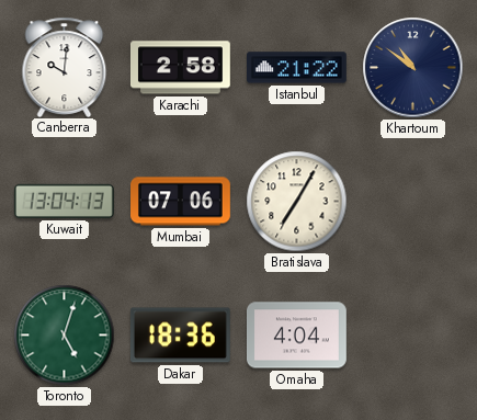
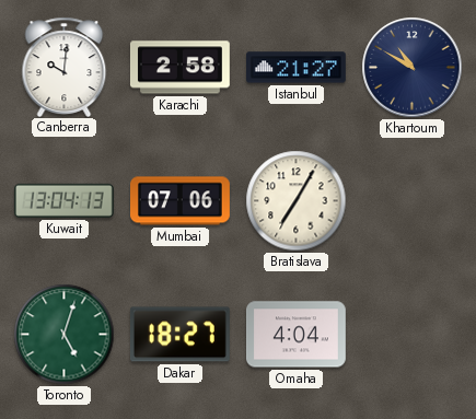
Istanbul: 21:22 -> 21:27
Khartoum: 10:51 -> 10:50
Dakar: 18:36 -> 18:27
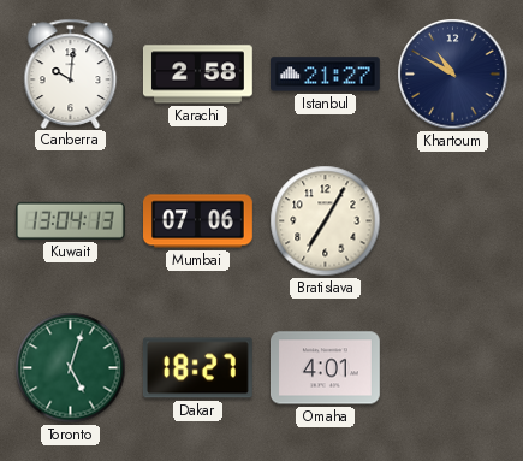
Omaha: 4:04 -> 4:01
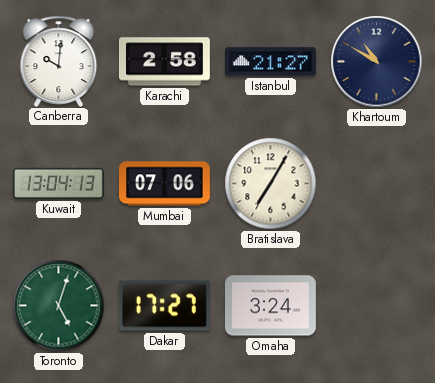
Dakar: 18:27 -> 17:27
Omaha: 4:01 -> 3:24
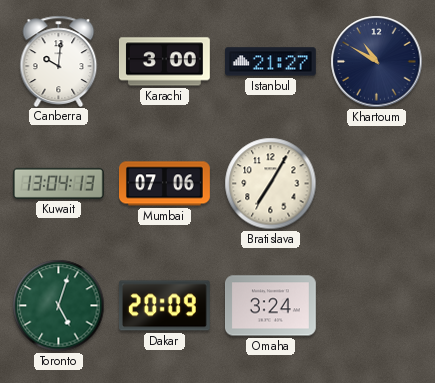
Karachi: 2:58 -> 3:00
Dakar: 17:27 -> 20:09
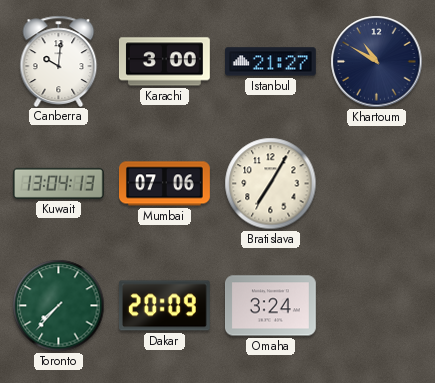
Toronto: 5:03 -> 7:37
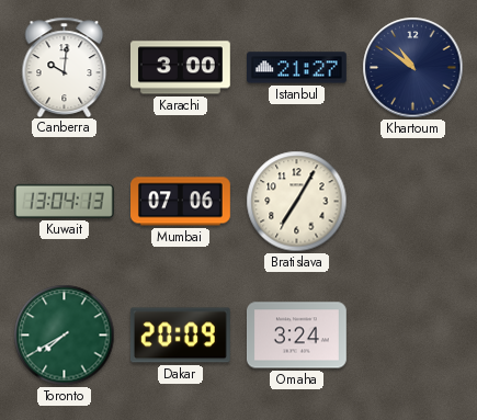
Khartoum: 10:50 -> 10:51
Toronto: 7:37 -> 7:40
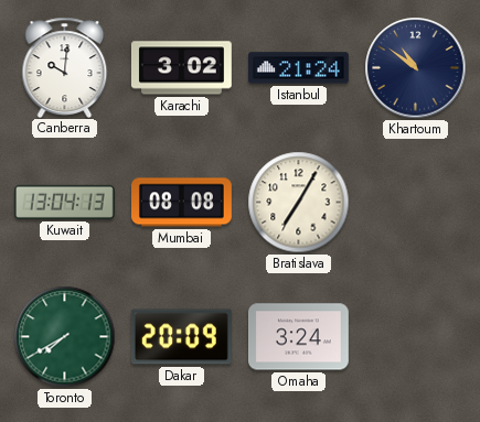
Karachi: 3:00 -> 3:02
Istanbul: 21:27 -> 21:24
Mumbai: 07:06 -> 08:08
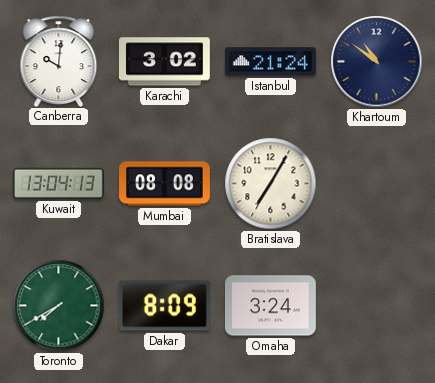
Dakar: 20:09 -> 8:09
